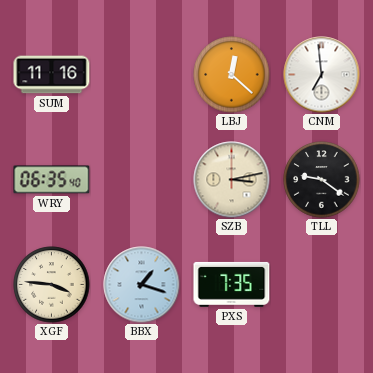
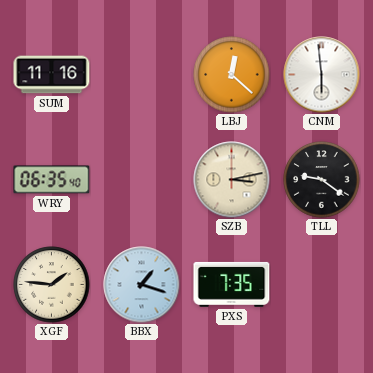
CNM: 6:59 -> 5:59
XGF: 3:46 -> 1:46
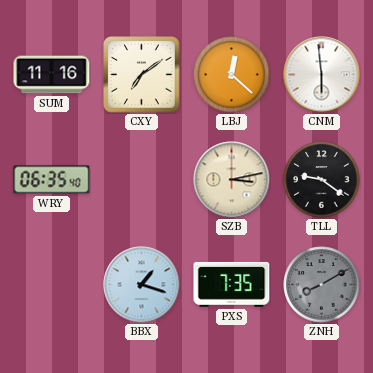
CXY: none -> 7:09
XGF: 1:46 -> none
ZNH: none -> 8:10
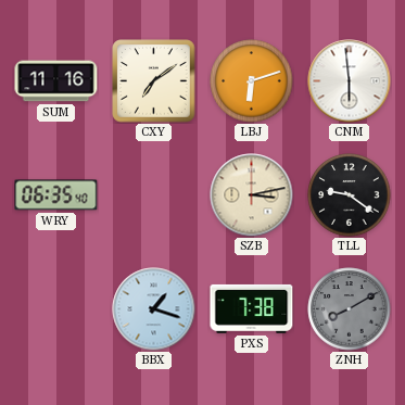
LBJ: 12:22 -> 6:12
PXS: 7:35 -> 7:38
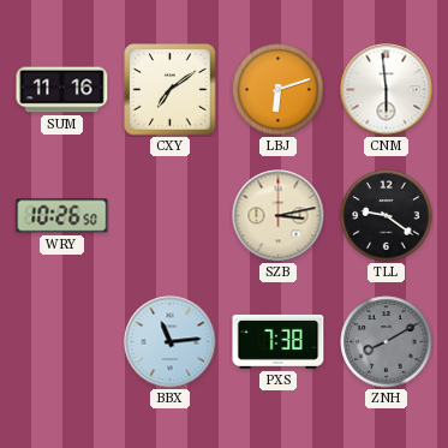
WRY: 06:35 -> 10:26
BBX: 1:18 -> 11:14
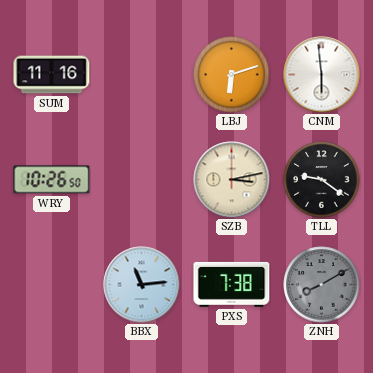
CXY: 7:09 -> none
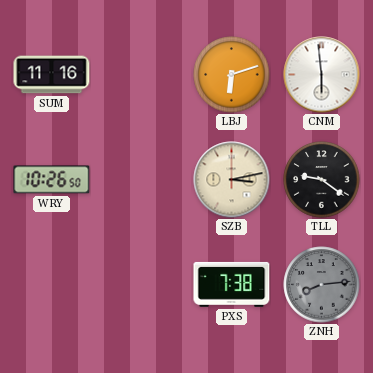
BBX: 11:14 -> none
ZNH: 8:10 -> 8:14
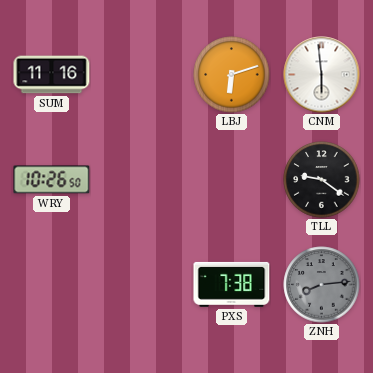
SZB: 3:13 -> none
